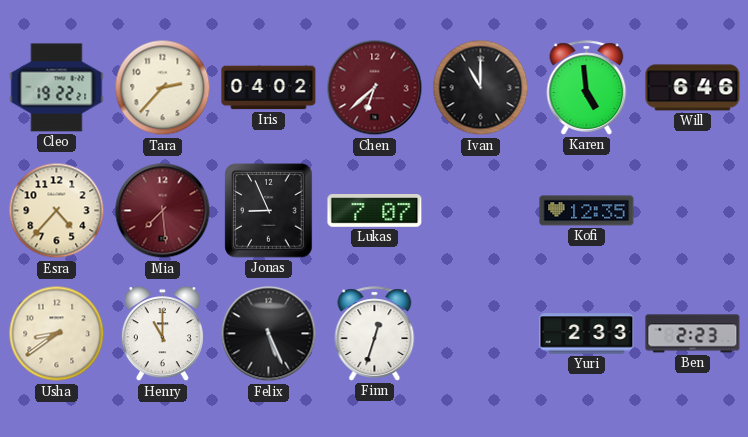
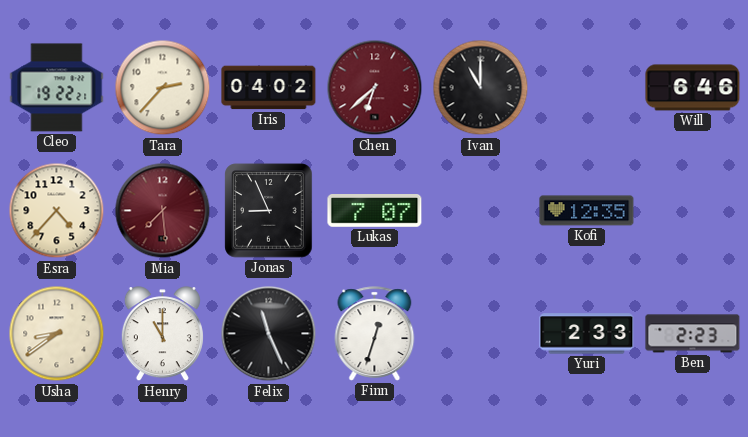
Karen: 4:59 -> none
Felix: 5:26 -> 11:26
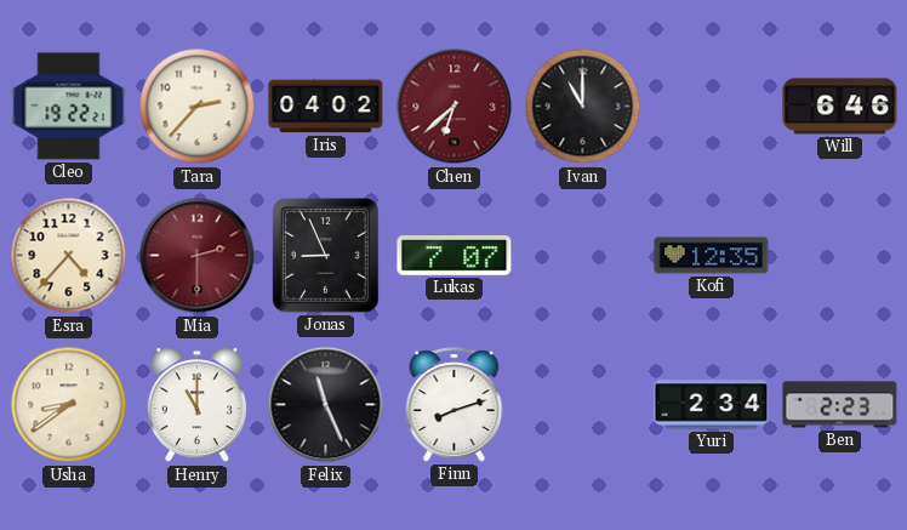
Mia: 7:29 -> 2:30
Finn: 12:33 -> 8:12
Yuri: 2:33 -> 2:34
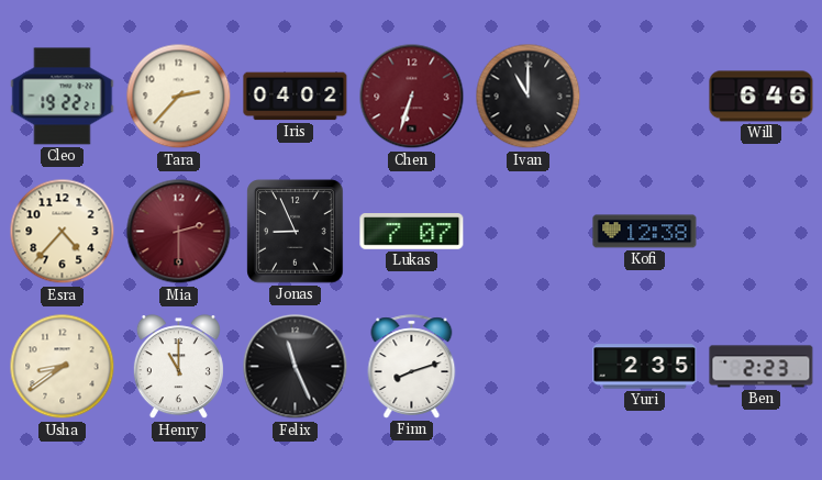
Chen: 6:38 -> 6:33
Kofi: 12:35 -> 12:38
Yuri: 2:34 -> 2:35
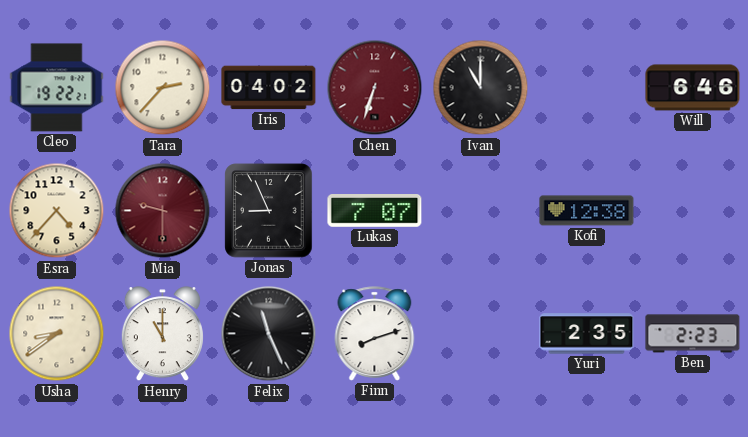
Mia: 2:30 -> 9:30
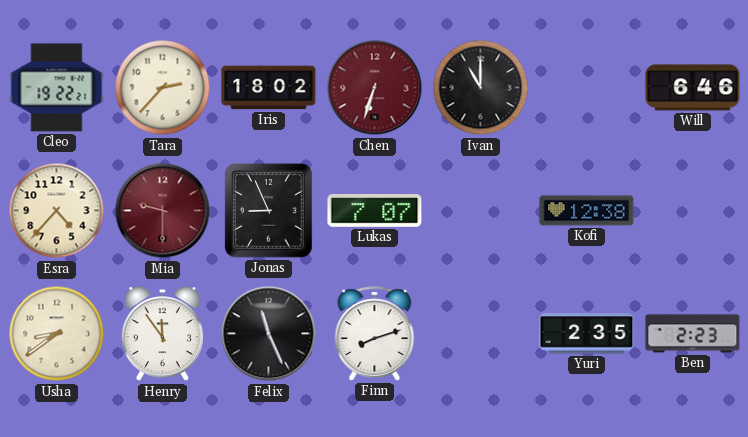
Iris: 04:02 -> 18:02
Henry: 11:00 -> 11:54
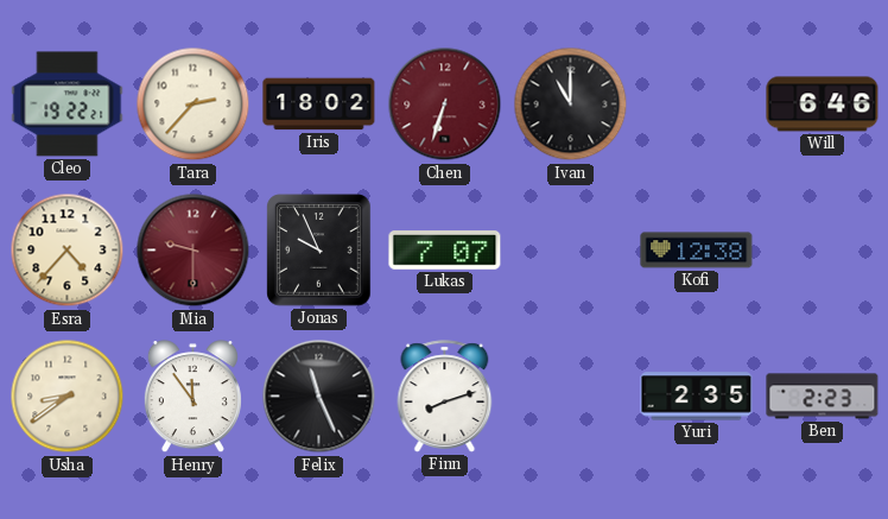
Jonas: 8:56 -> 9:56
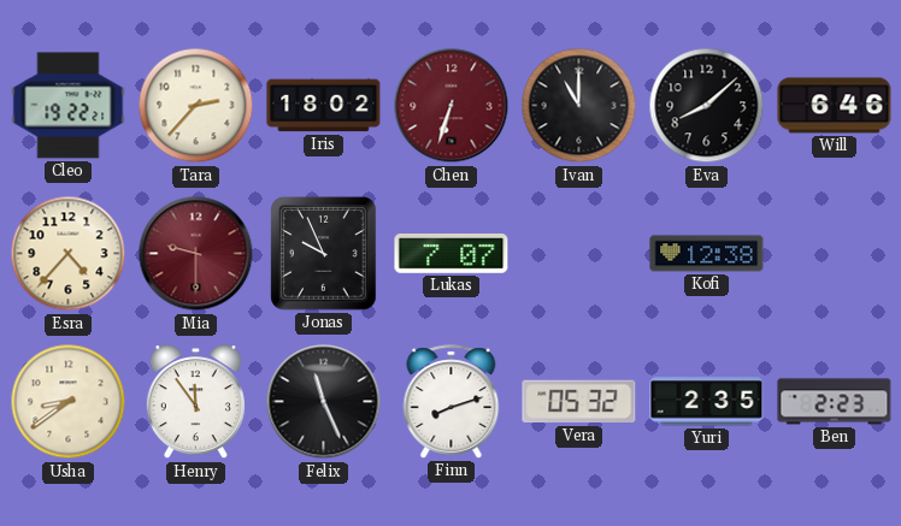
Eva: none -> 8:08
Vera: none -> 05:32
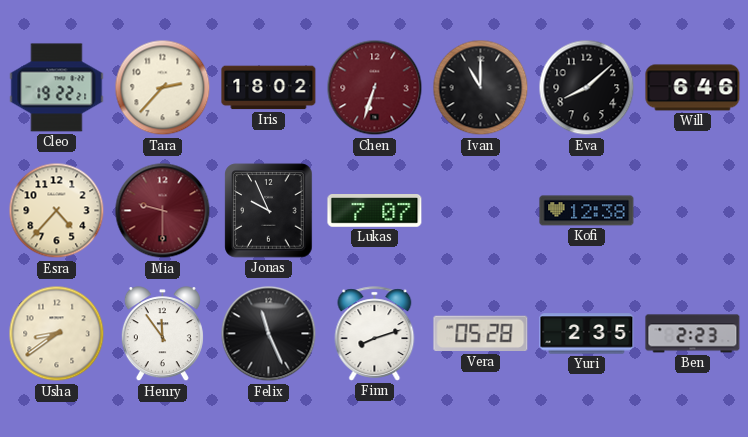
Vera: 05:32 -> 05:28
